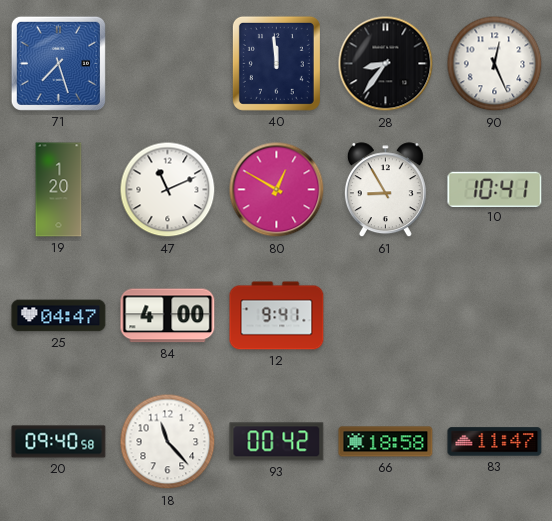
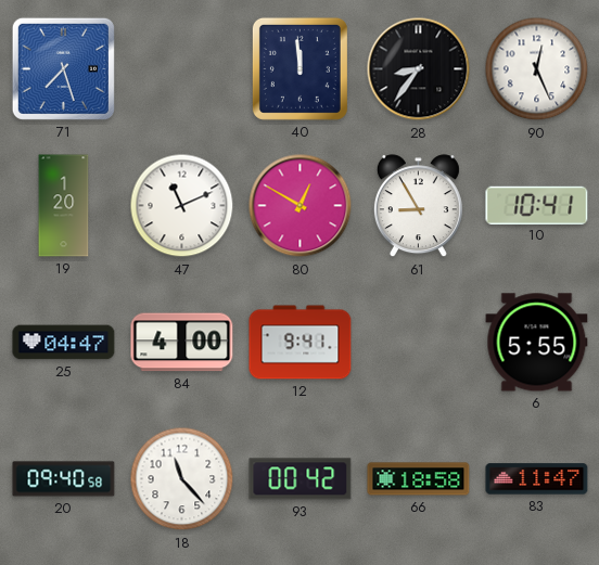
6: none -> 5:55
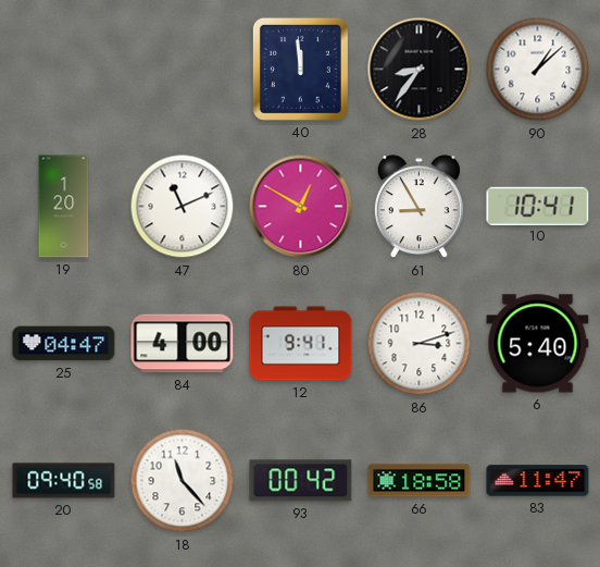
71: 7:27 -> none
90: 12:26 -> 1:08
86: none -> 3:12
6: 5:55 -> 5:40
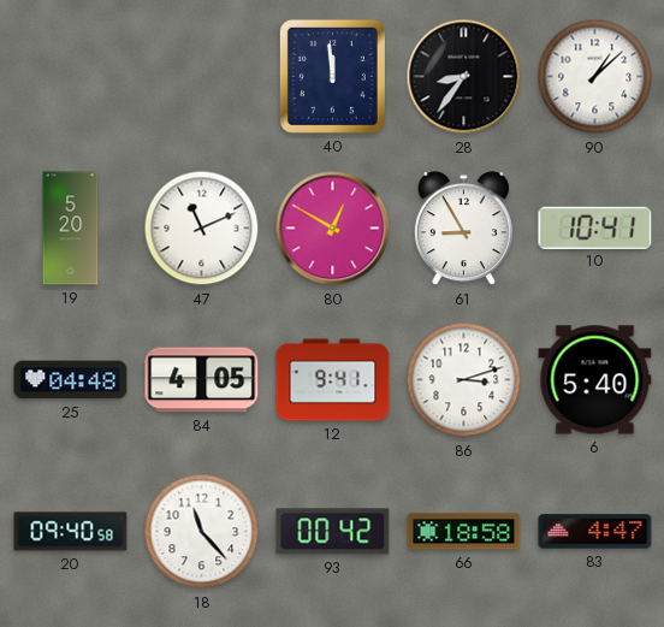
19: 1:20 -> 5:20
25: 04:47 -> 04:48
84: 4:00 -> 4:05
83: 11:47 -> 4:47
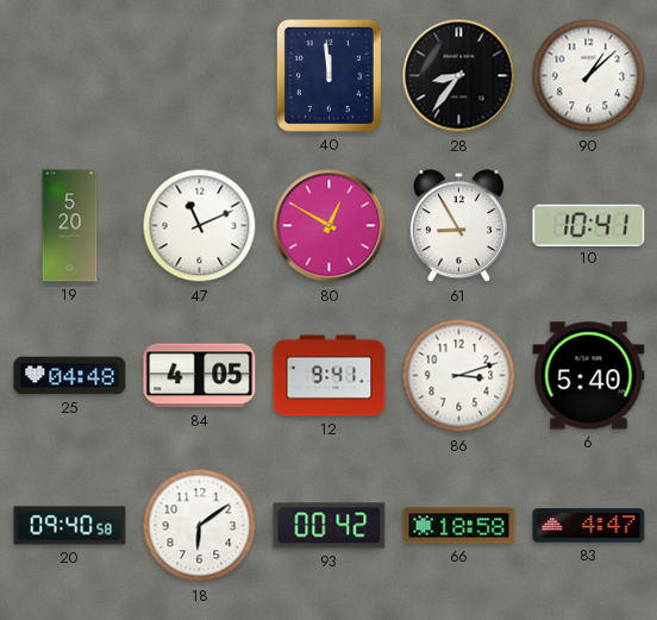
18: 11:23 -> 6:09
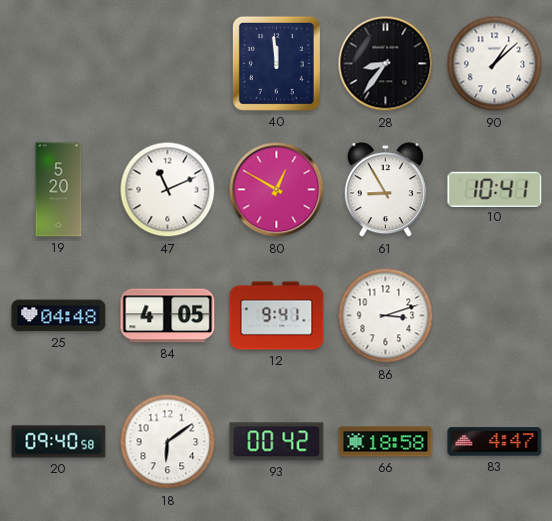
6: 5:40 -> none
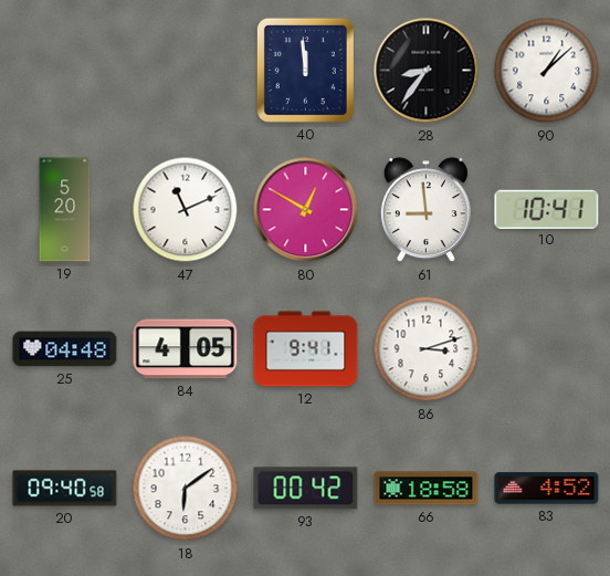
61: 8:55 -> 8:59
83: 4:47 -> 4:52
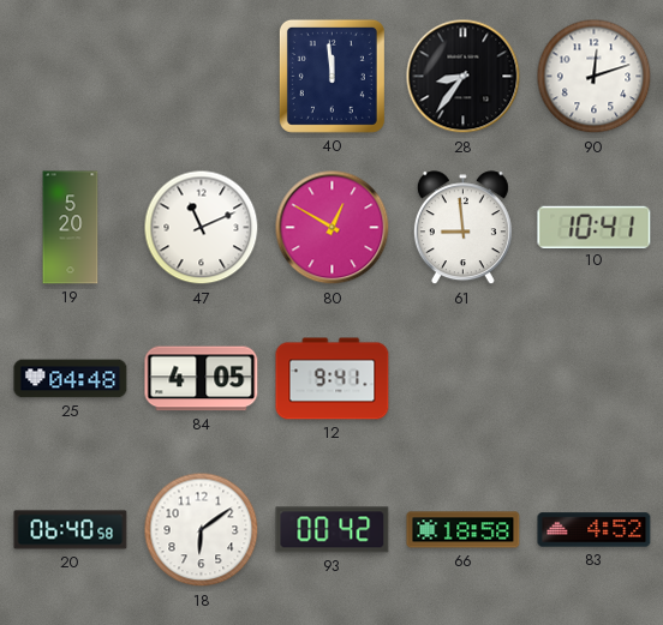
90: 1:08 -> 12:12
86: 3:12 -> none
20: 09:40 -> 06:40
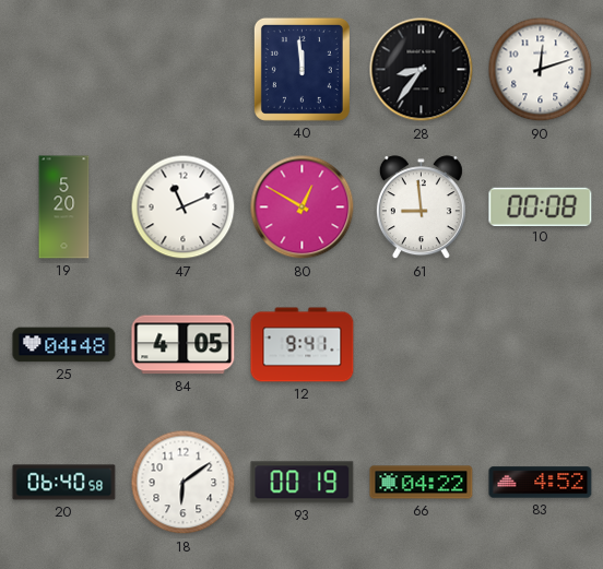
10: 10:41 -> 00:08
93: 00:42 -> 00:19
66: 18:58 -> 04:22
